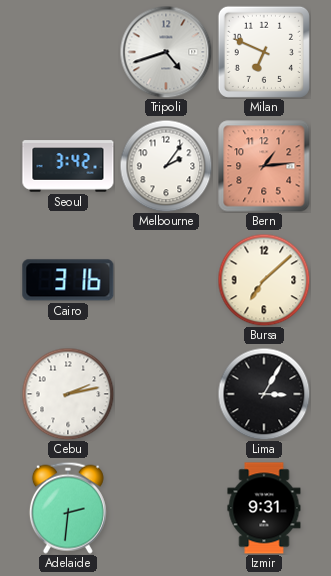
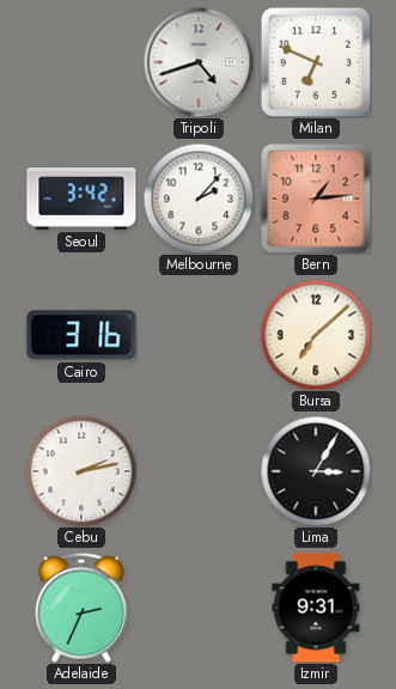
Melbourne: 2:06 -> 2:07
Adelaide: 2:31 -> 2:34
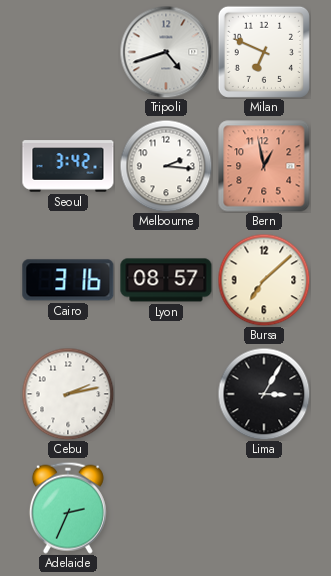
Melbourne: 2:07 -> 2:16
Bern: 1:14 -> 12:58
Lyon: none -> 08:57
Izmir: 9:31 -> none
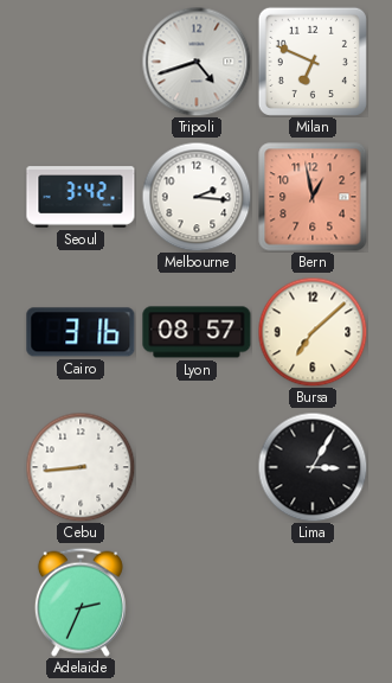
Cebu: 2:13 -> 8:44
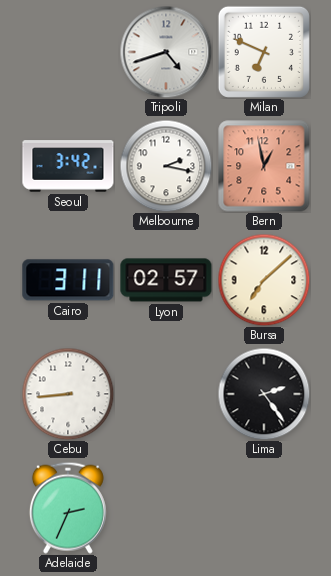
Melbourne: 2:16 -> 2:17
Cairo: 3:16 -> 3:11
Lyon: 08:57 -> 02:57
Lima: 3:05 -> 2:24
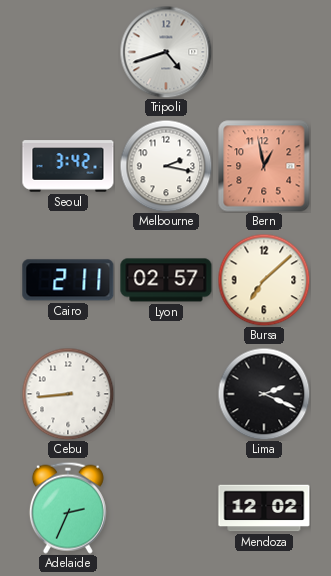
Milan: 6:49 -> none
Cairo: 3:11 -> 2:11
Lima: 2:24 -> 2:19
Mendoza: none -> 12:02
